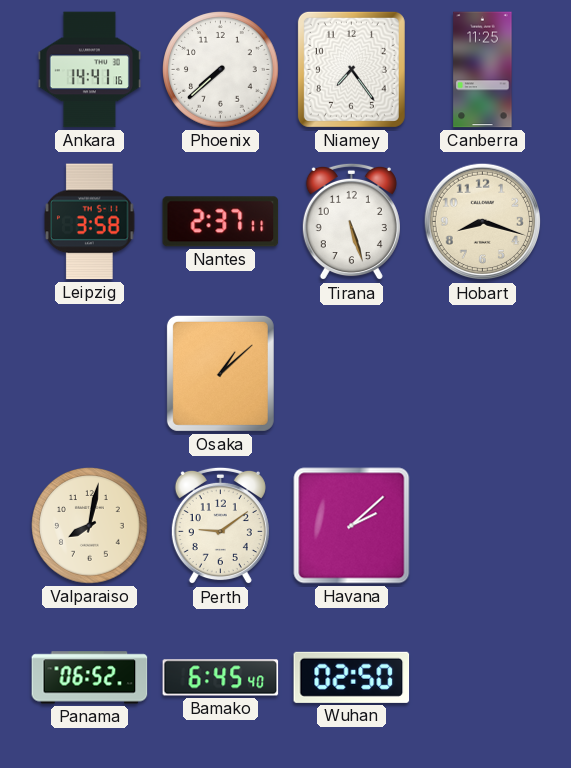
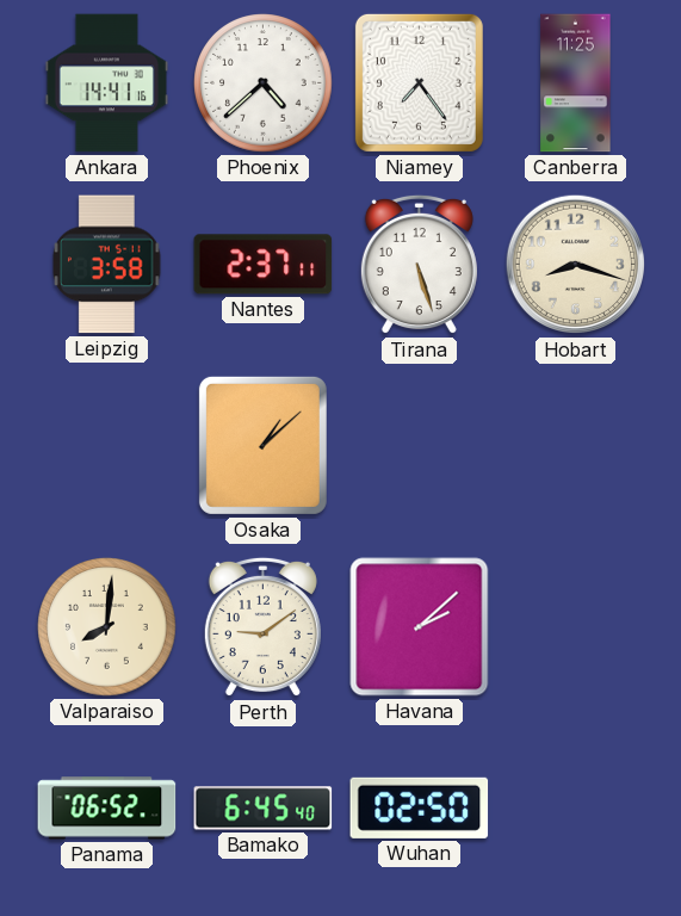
Phoenix: 7:38 -> 4:38
Valparaiso: 8:02 -> 8:01
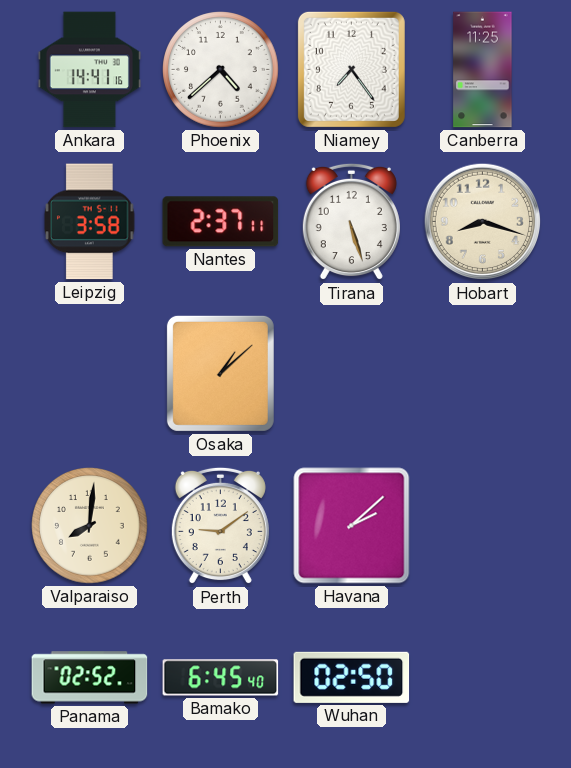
Panama: 06:52 -> 02:52
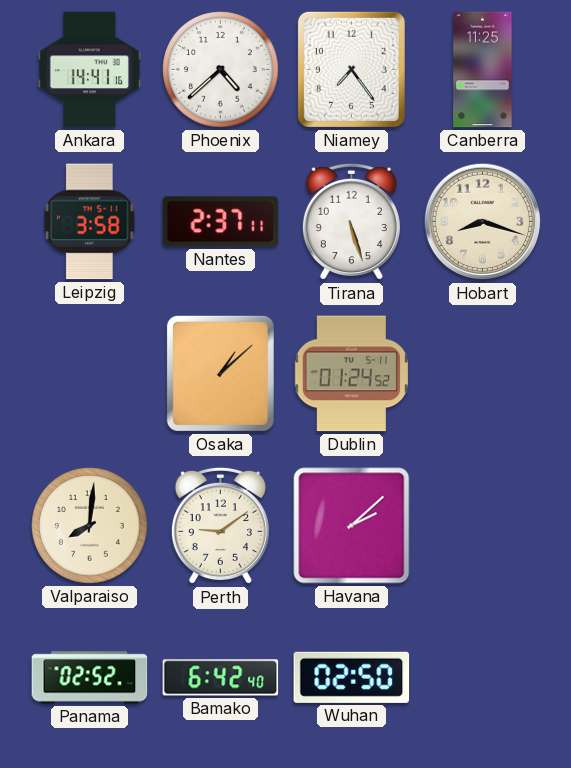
Dublin: none -> 01:24
Bamako: 6:45 -> 6:42
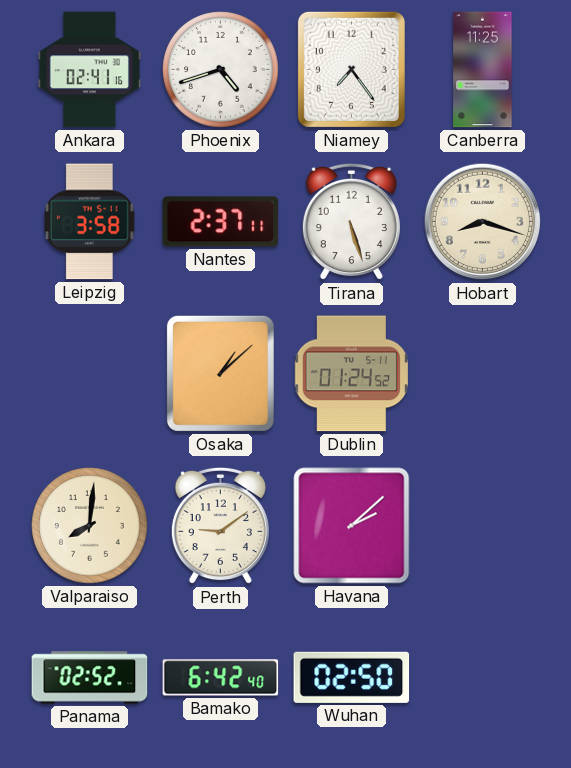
Ankara: 14:41 -> 02:41
Phoenix: 4:38 -> 4:42
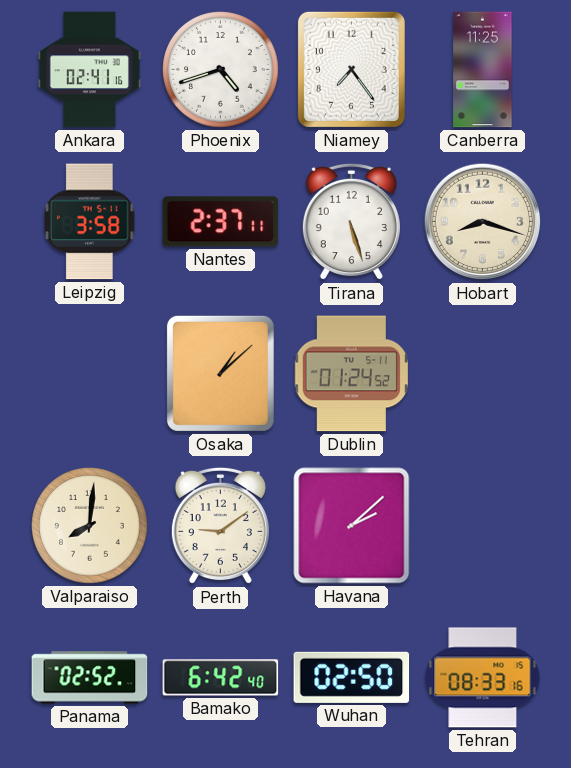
Tehran: none -> 08:33
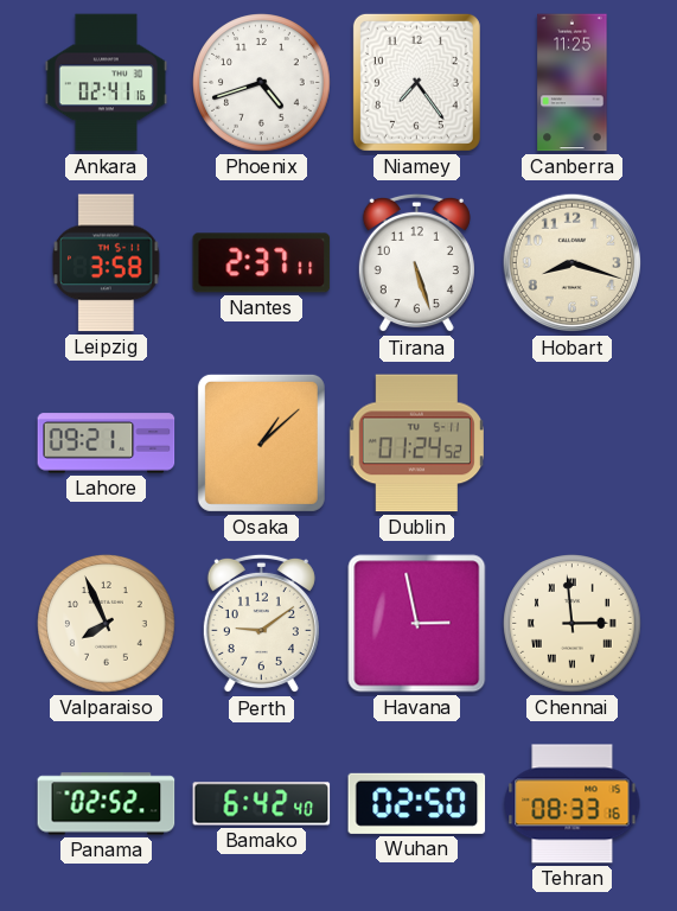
Lahore: none -> 09:21
Valparaiso: 8:01 -> 7:56
Havana: 2:08 -> 2:58
Chennai: none -> 2:59
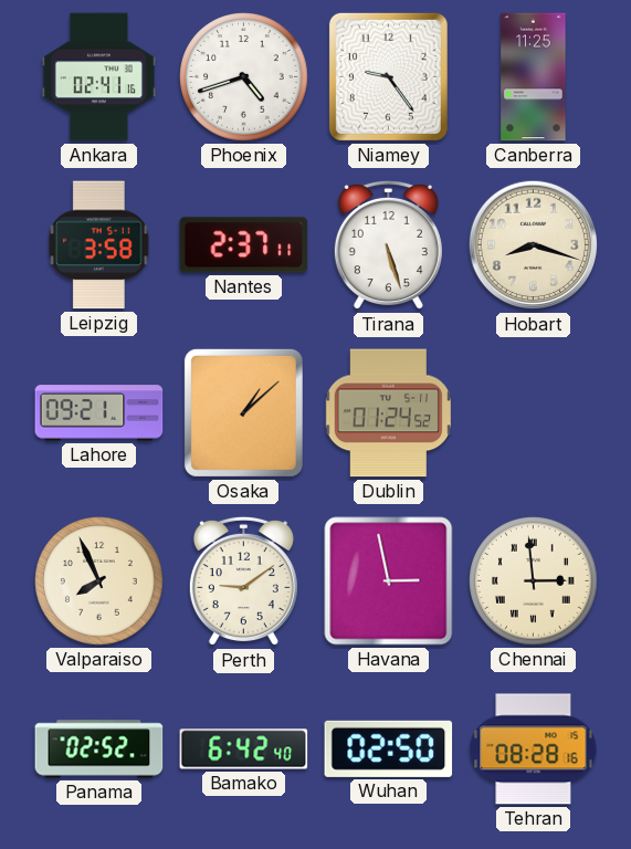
Niamey: 7:24 -> 9:24
Tehran: 08:33 -> 08:28
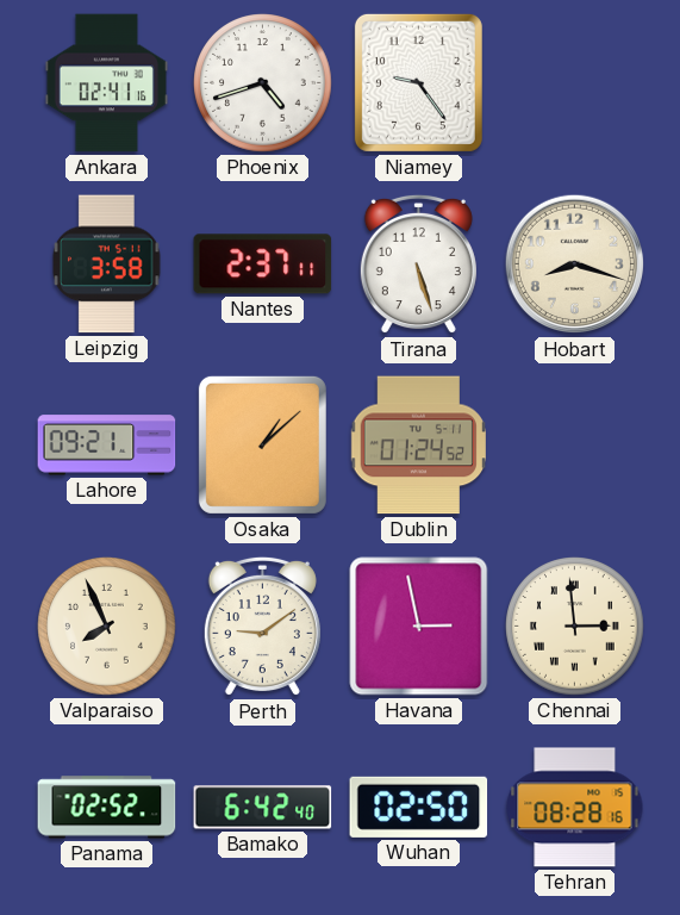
Canberra: 11:25 -> none
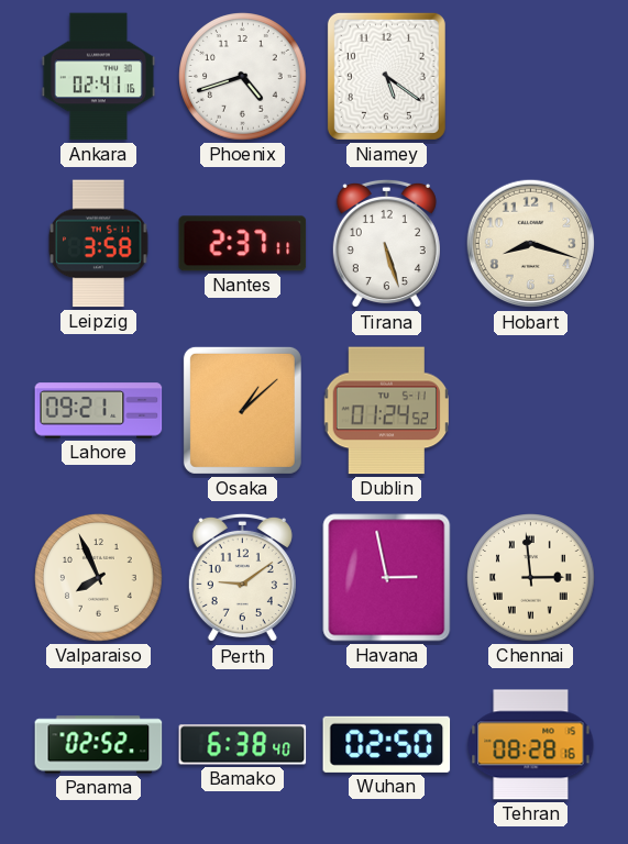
Niamey: 9:24 -> 5:21
Bamako: 6:42 -> 6:38
